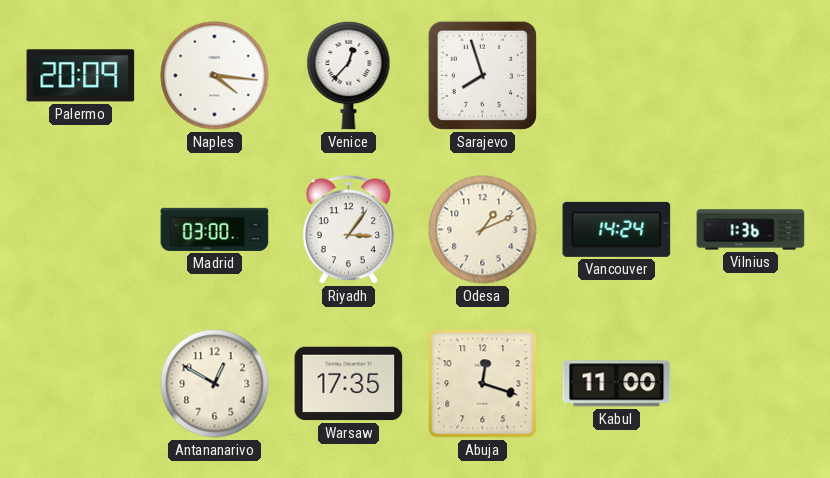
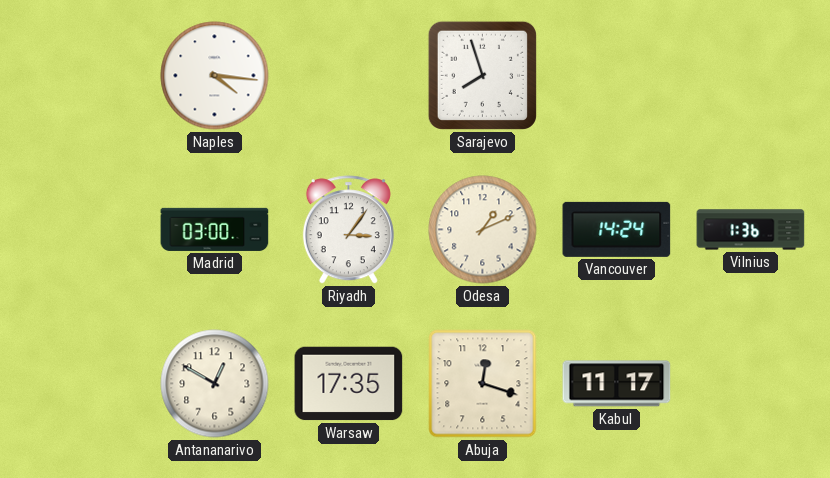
Palermo: 20:09 -> none
Venice: 12:37 -> none
Kabul: 11:00 -> 11:17
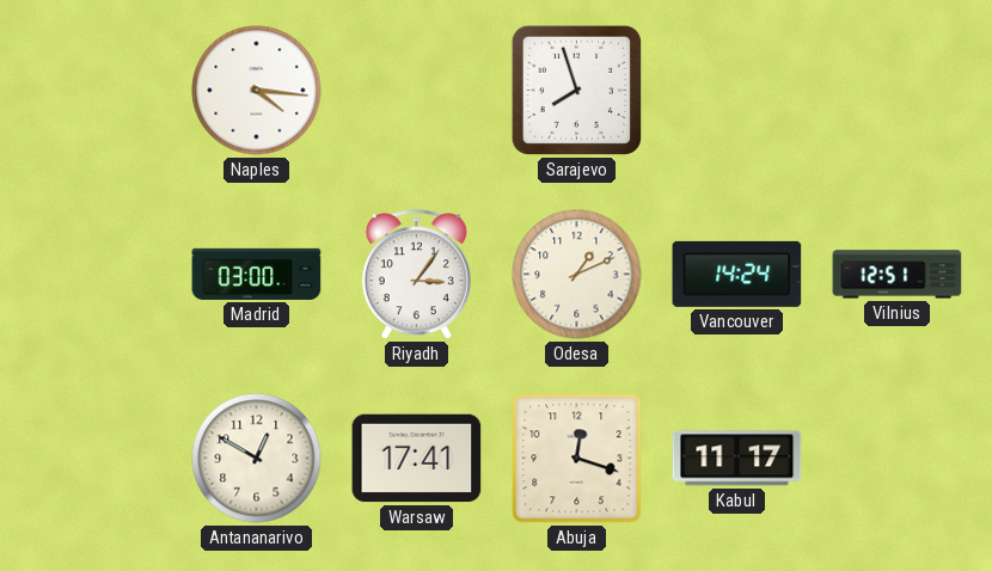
Vilnius: 1:36 -> 12:51
Warsaw: 17:35 -> 17:41
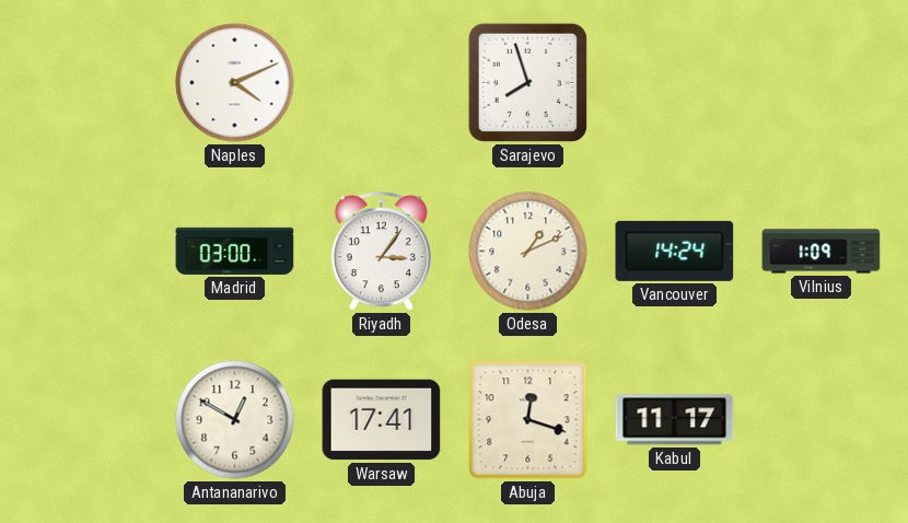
Naples: 4:16 -> 4:11
Vilnius: 12:51 -> 1:09
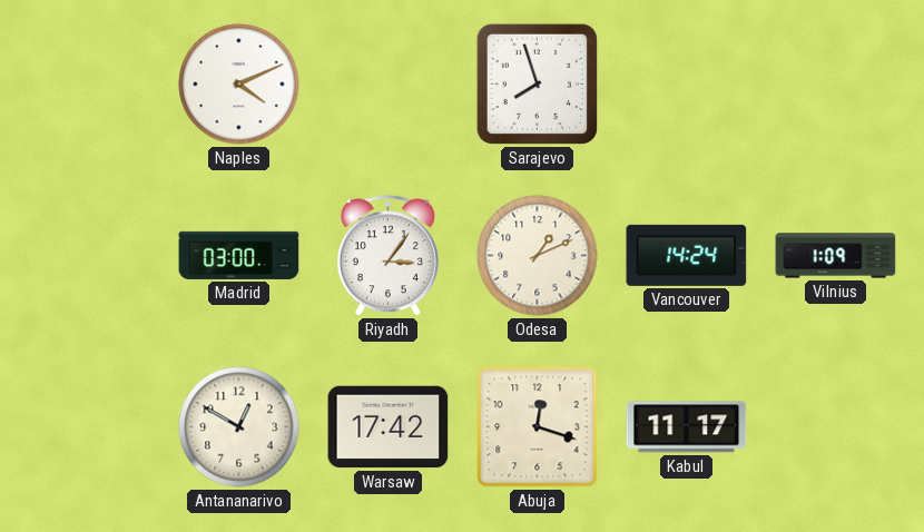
Warsaw: 17:41 -> 17:42
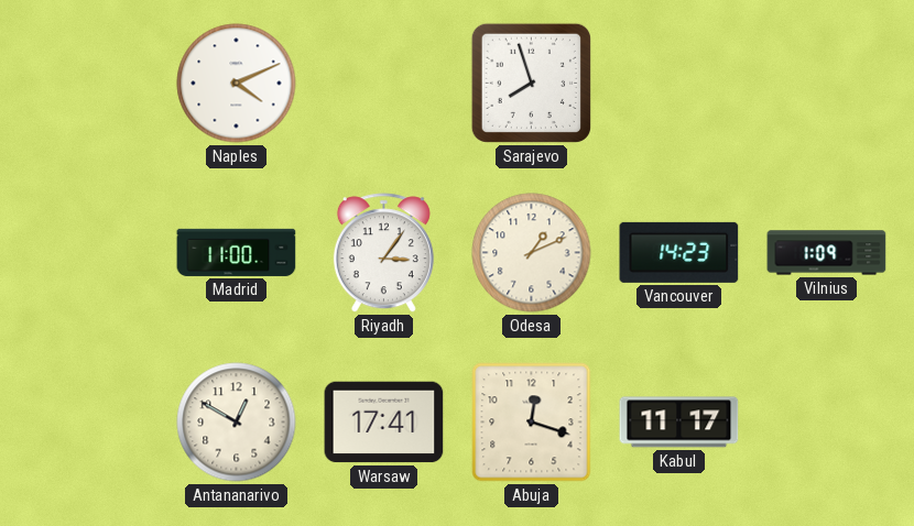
Madrid: 03:00 -> 11:00
Vancouver: 14:24 -> 14:23
Warsaw: 17:42 -> 17:41
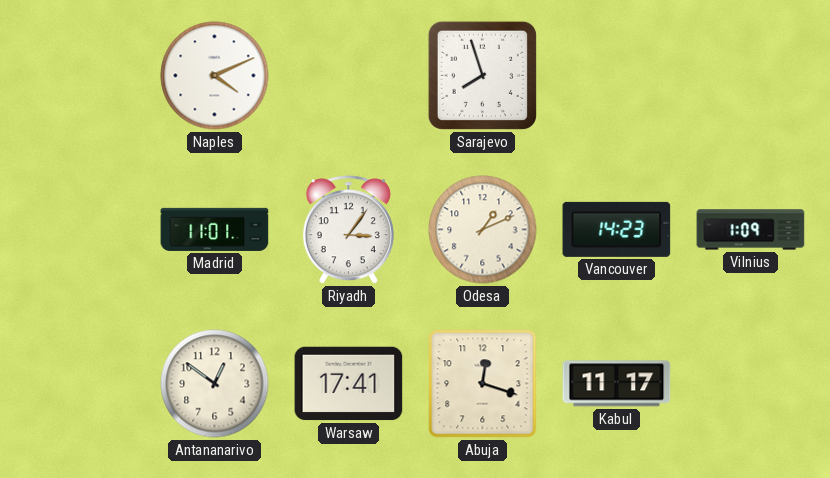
Madrid: 11:00 -> 11:01
Antananarivo: 12:50 -> 12:51
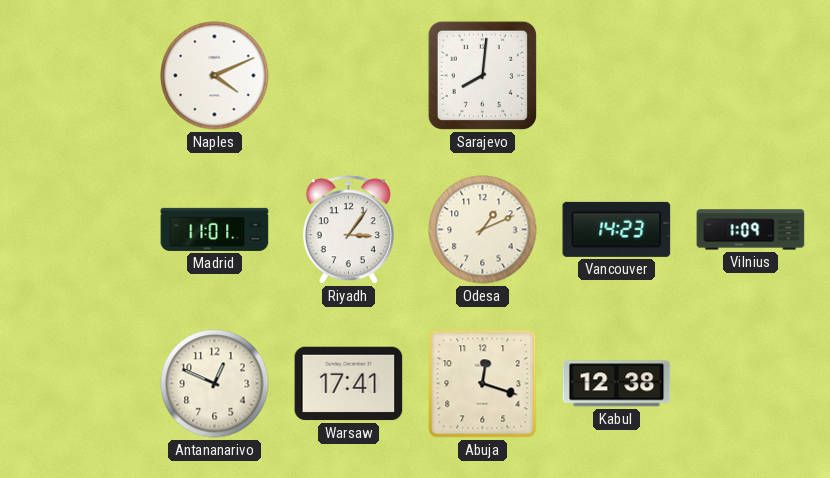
Sarajevo: 7:57 -> 8:01
Antananarivo: 12:51 -> 12:49
Kabul: 11:17 -> 12:38
